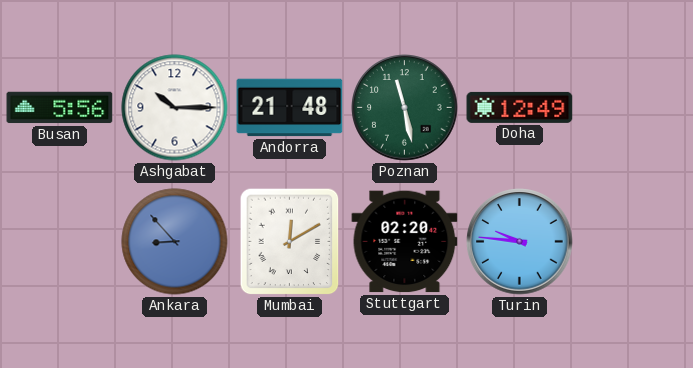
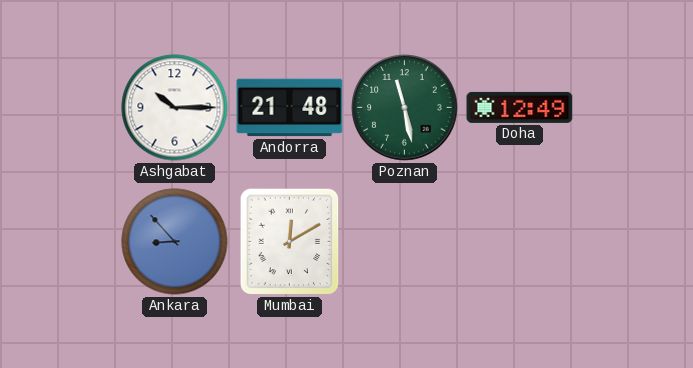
Busan: 5:56 -> none
Stuttgart: 02:20 -> none
Turin: 9:46 -> none
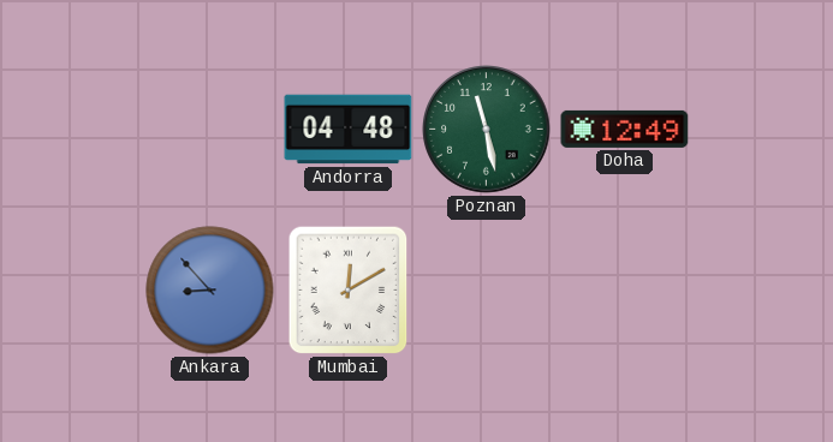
Ashgabat: 10:15 -> none
Andorra: 21:48 -> 04:48
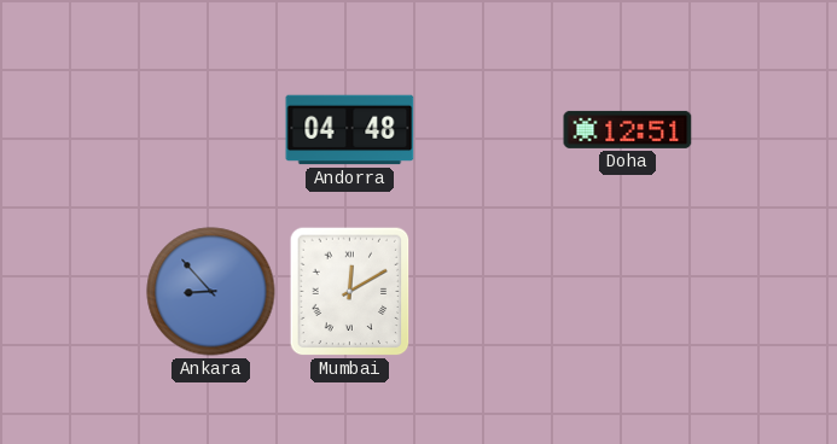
Poznan: 11:28 -> none
Doha: 12:49 -> 12:51
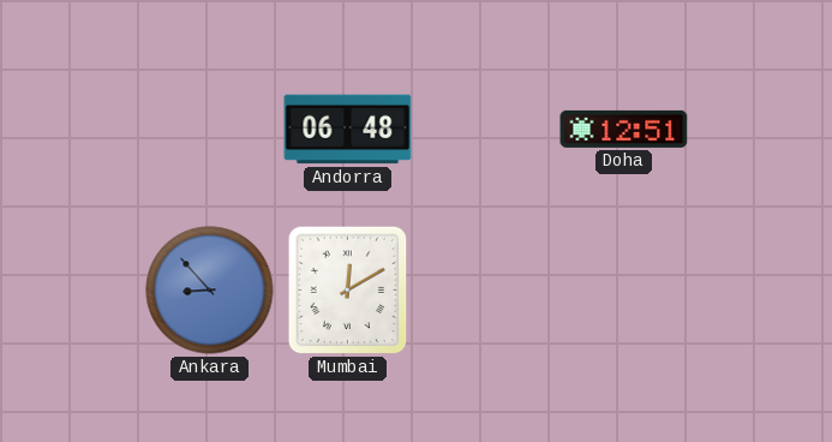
Andorra: 04:48 -> 06:48
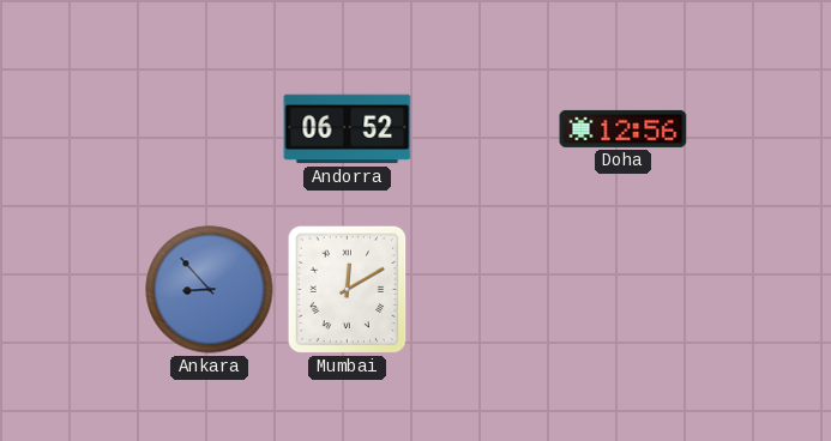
Andorra: 06:48 -> 06:52
Doha: 12:51 -> 12:56
